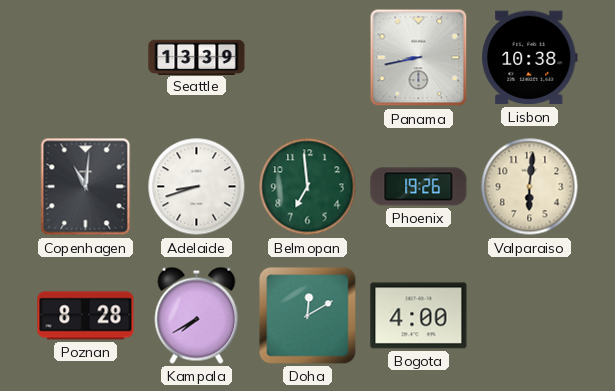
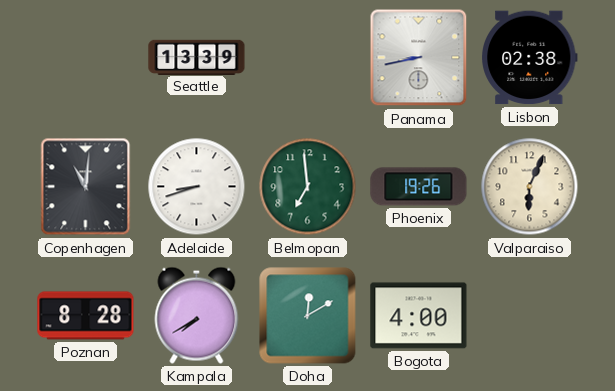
Lisbon: 10:38 -> 02:38
Valparaiso: 6:01 -> 6:04
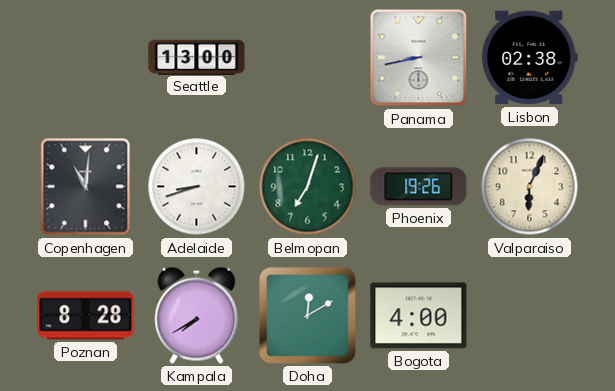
Seattle: 13:39 -> 13:00
Belmopan: 6:59 -> 7:03
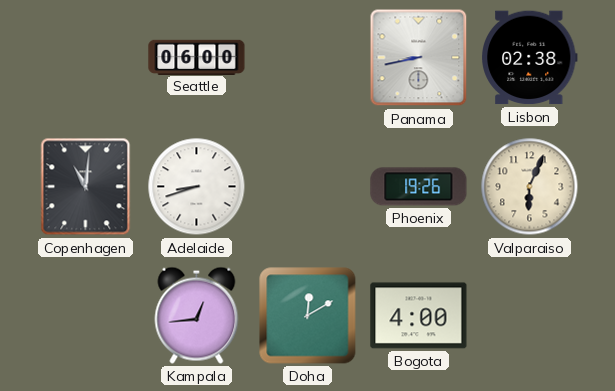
Seattle: 13:00 -> 06:00
Belmopan: 7:03 -> none
Poznan: 8:28 -> none
Kampala: 7:40 -> 12:44
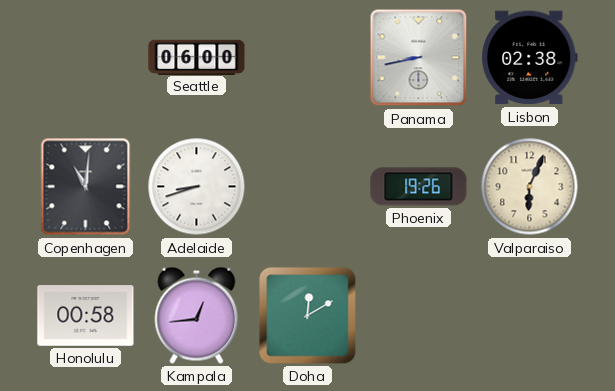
Honolulu: none -> 00:58
Bogota: 4:00 -> none
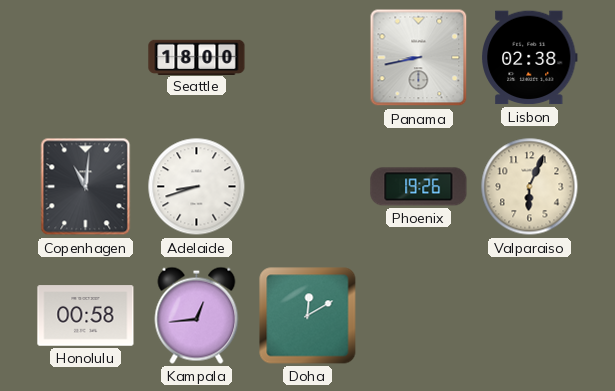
Seattle: 06:00 -> 18:00
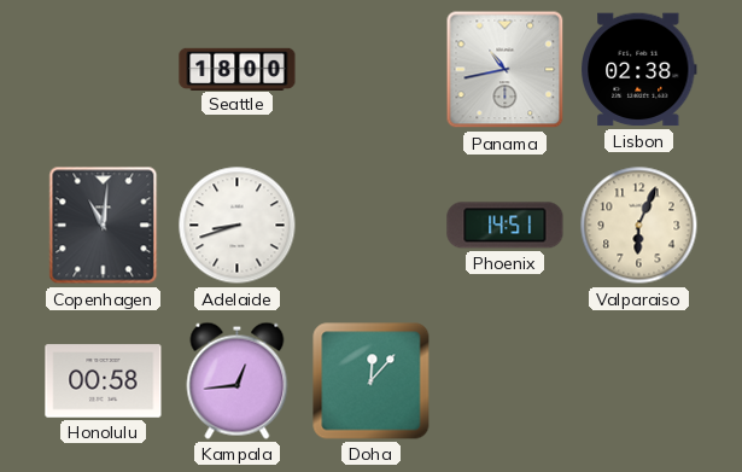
Panama: 8:43 -> 10:43
Phoenix: 19:26 -> 14:51
Doha: 12:10 -> 12:07
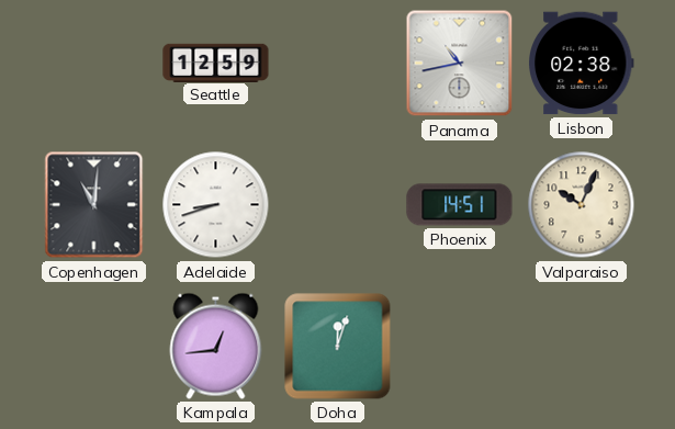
Seattle: 18:00 -> 12:59
Valparaiso: 6:04 -> 10:04
Honolulu: 00:58 -> none
Doha: 12:07 -> 12:03
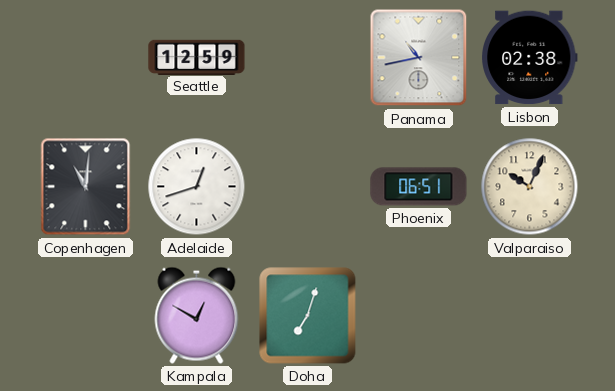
Adelaide: 8:42 -> 12:42
Phoenix: 14:51 -> 06:51
Kampala: 12:44 -> 12:50
Doha: 12:03 -> 7:03
